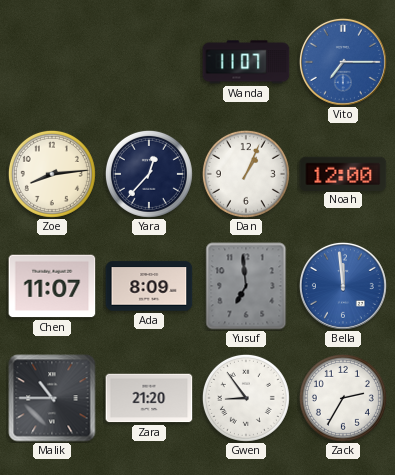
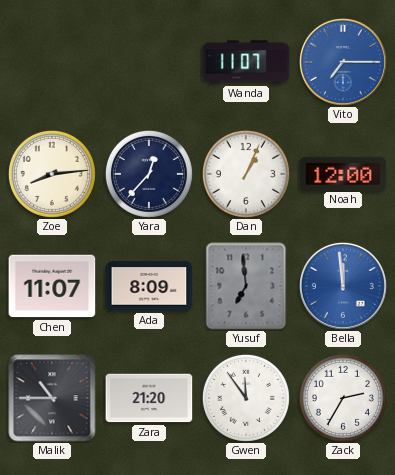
Gwen: 8:54 -> 11:54
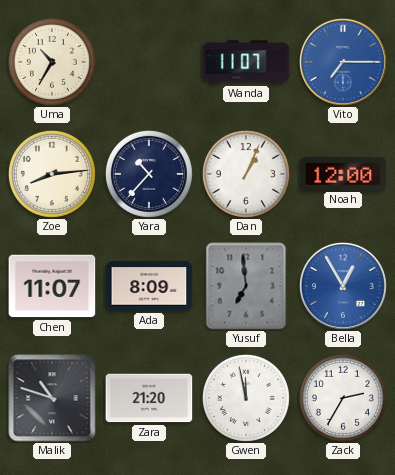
Uma: none -> 10:35
Yara: 12:37 -> 10:37
Bella: 11:59 -> 12:55
Malik: 10:45 -> 10:48
Gwen: 11:54 -> 11:58
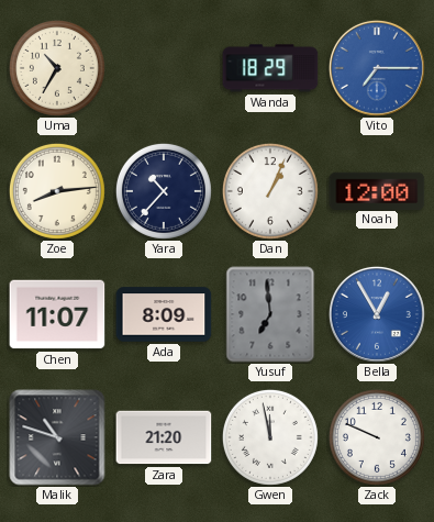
Wanda: 11:07 -> 18:29
Zack: 2:35 -> 9:49
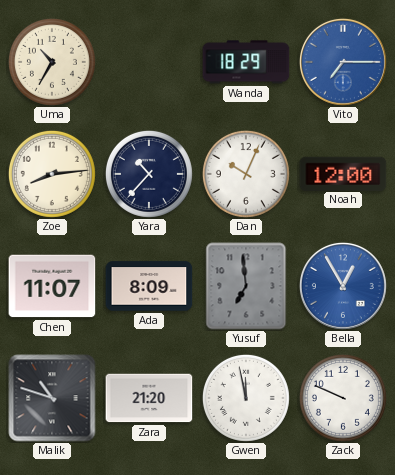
Dan: 1:04 -> 10:04
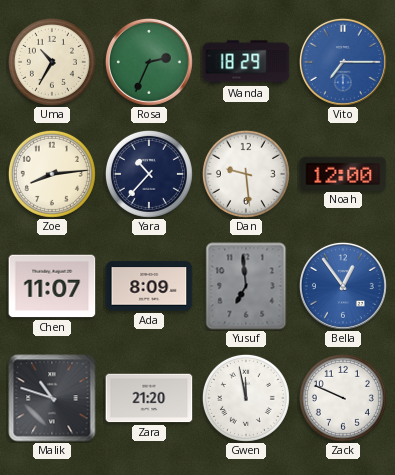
Rosa: none -> 2:34
Dan: 10:04 -> 9:29
Bella: 12:55 -> 12:54
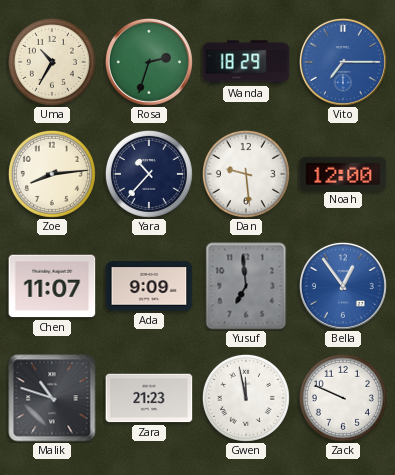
Rosa: 2:34 -> 2:33
Ada: 8:09 -> 9:09
Zara: 21:20 -> 21:23
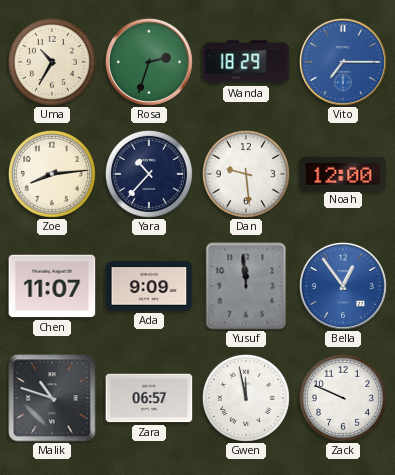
Yusuf: 6:59 -> 11:59
Zara: 21:23 -> 06:57
